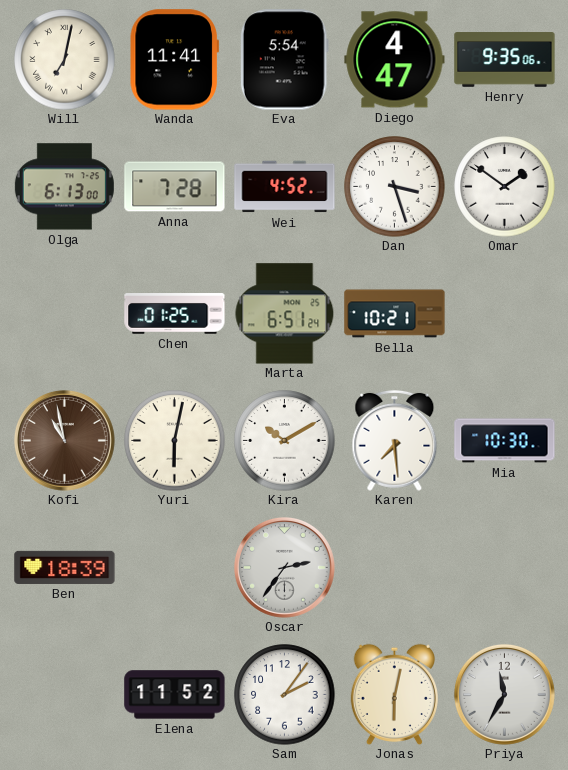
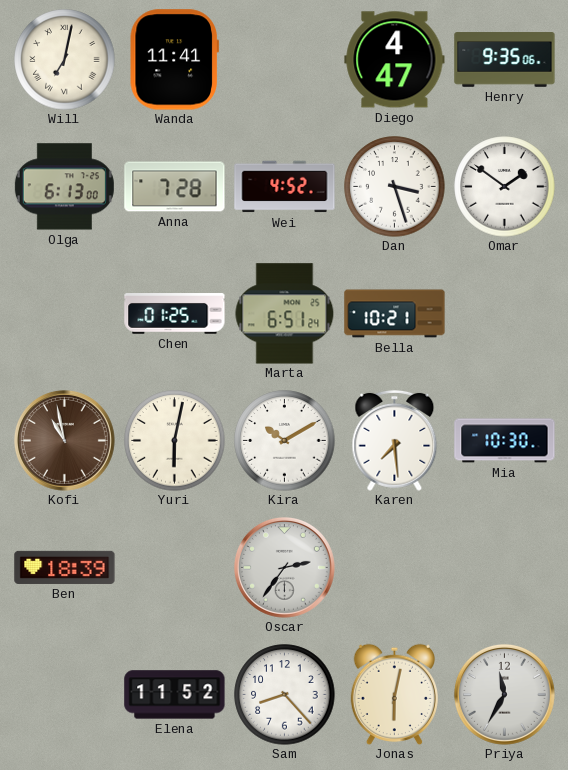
Eva: 5:54 -> none
Sam: 2:06 -> 8:23
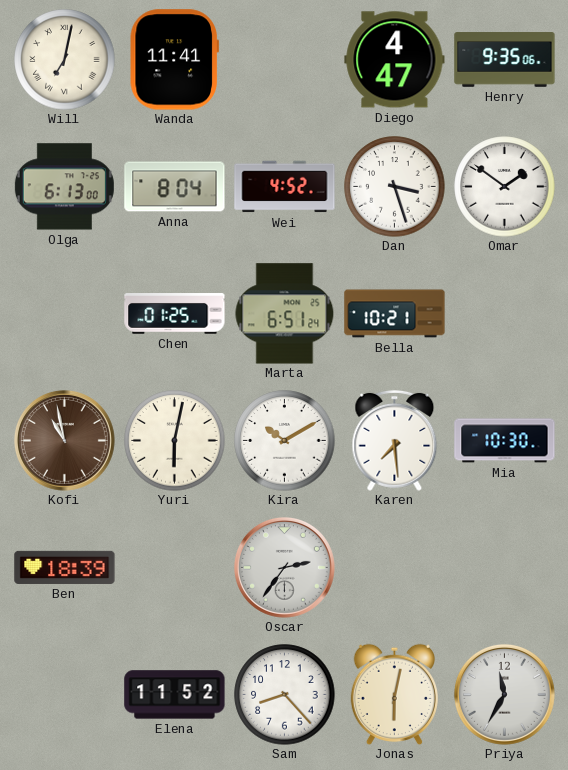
Anna: 7:28 -> 8:04
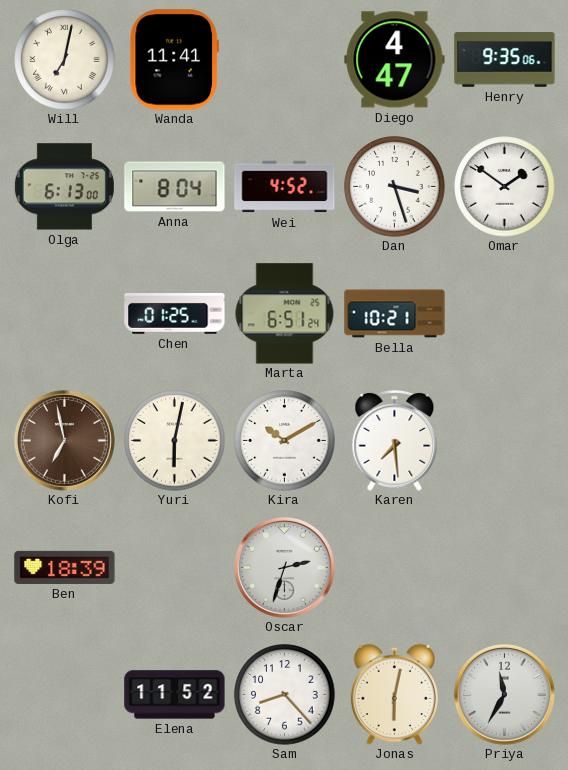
Kofi: 10:58 -> 6:58
Mia: 10:30 -> none
Oscar: 2:36 -> 2:33
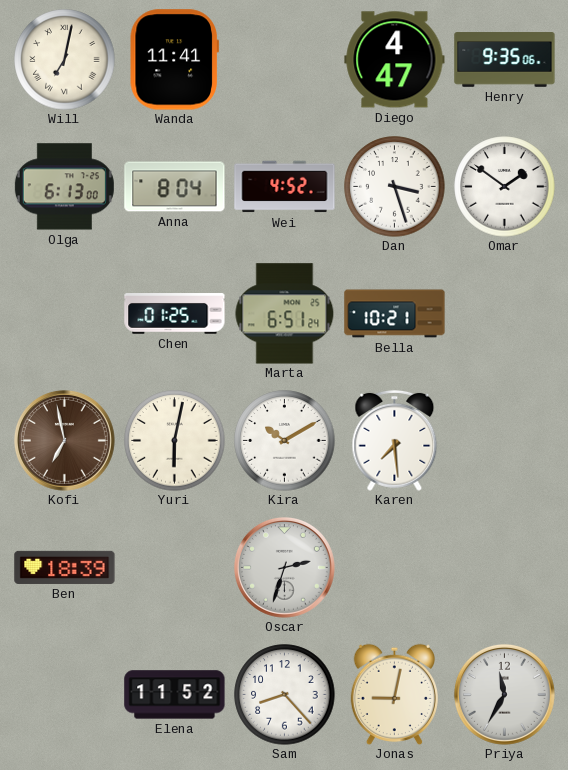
Jonas: 6:02 -> 9:02
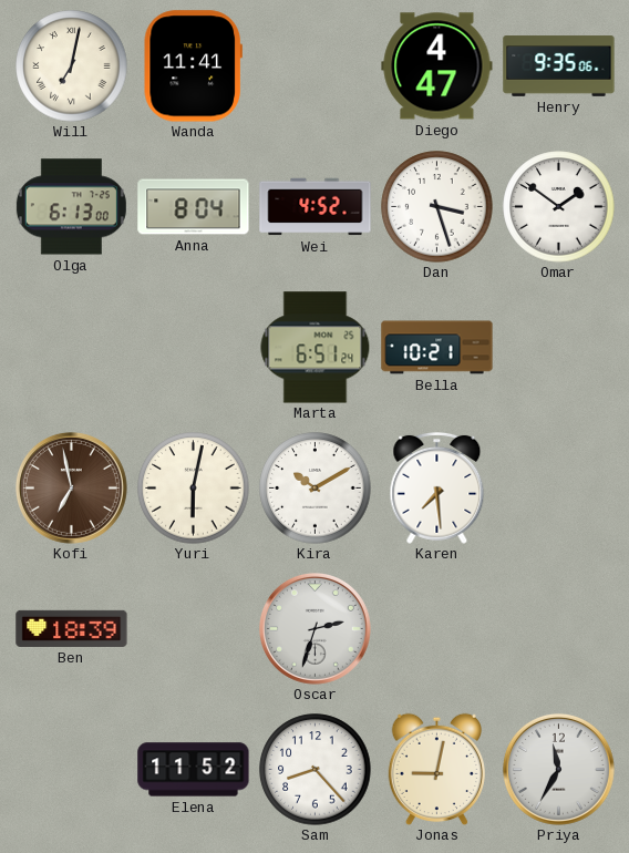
Chen: 01:25 -> none
